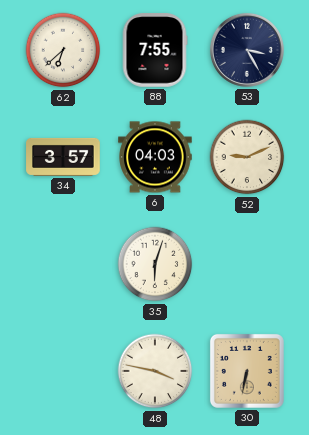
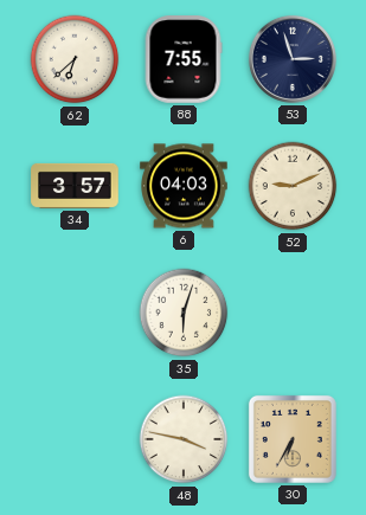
53: 3:25 -> 2:57
30: 6:32 -> 6:35
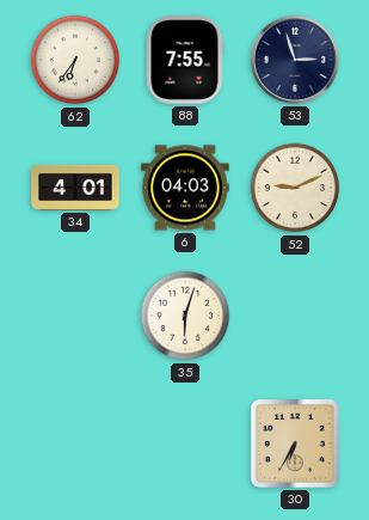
62: 6:38 -> 6:36
34: 3:57 -> 4:01
48: 3:47 -> none
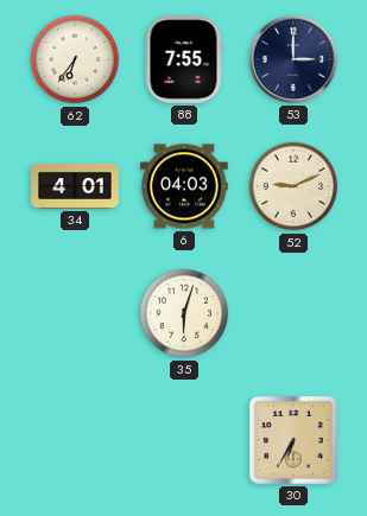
53: 2:57 -> 3:00
